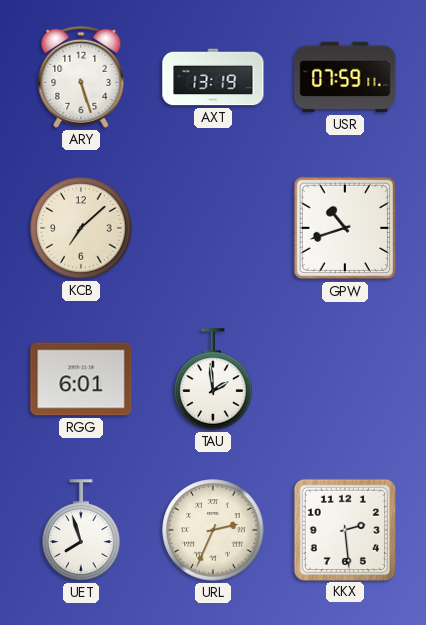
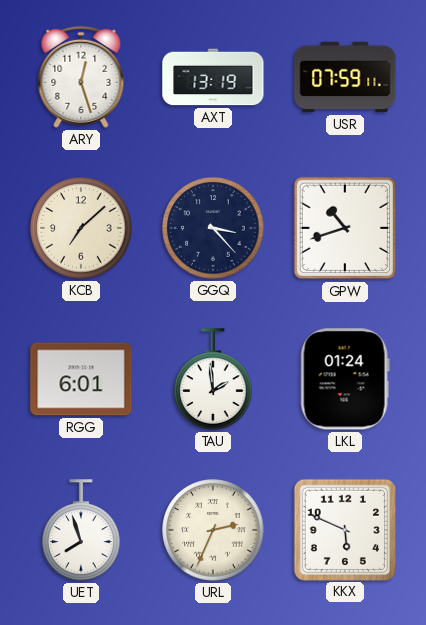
ARY: 5:27 -> 12:27
GGQ: none -> 3:23
LKL: none -> 01:24
KKX: 2:29 -> 5:49
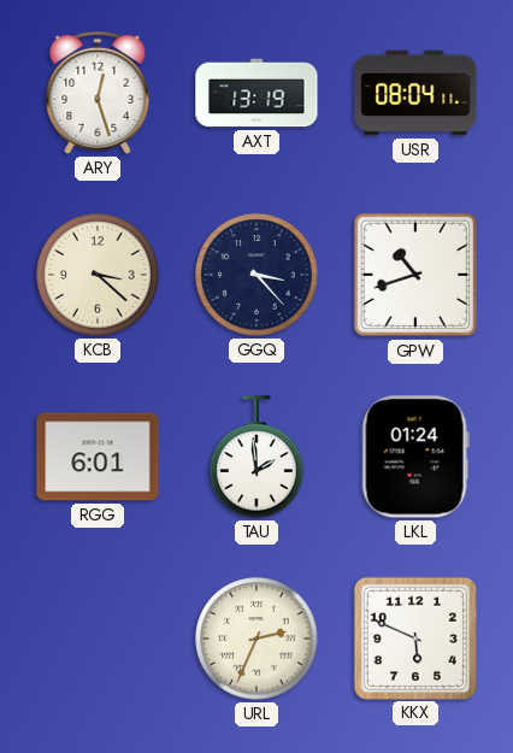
USR: 07:59 -> 08:04
KCB: 7:08 -> 3:22
UET: 7:57 -> none
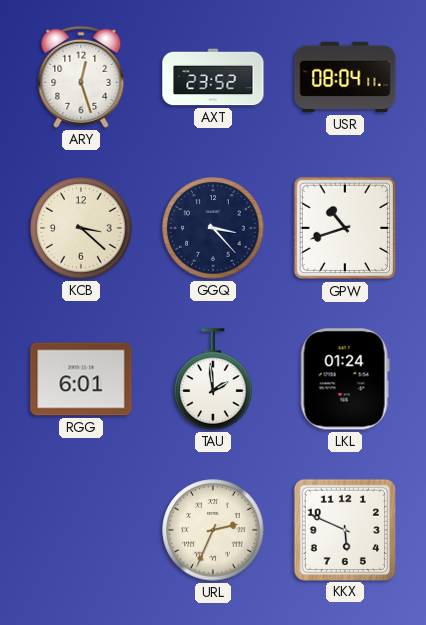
AXT: 13:19 -> 23:52
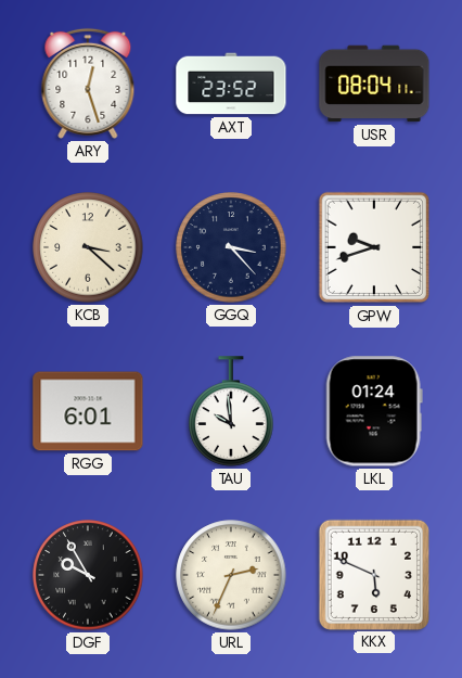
GPW: 10:42 -> 9:42
TAU: 1:59 -> 9:59
DGF: none -> 9:55
